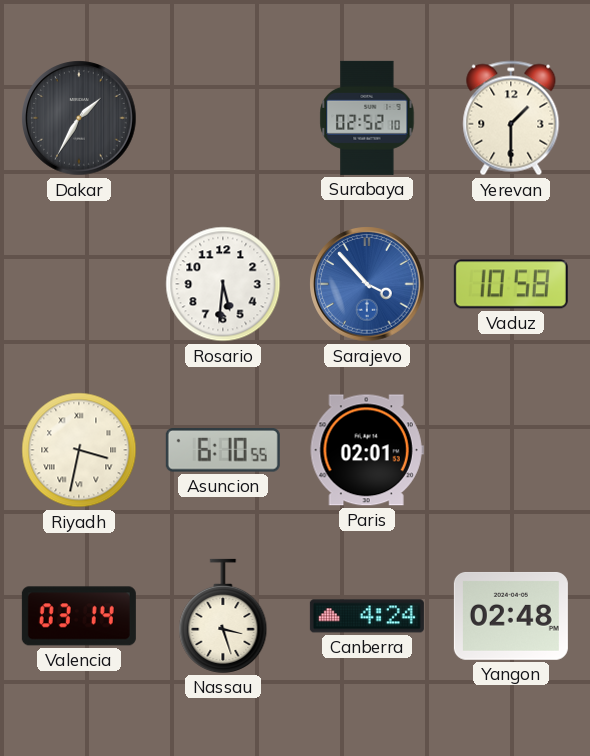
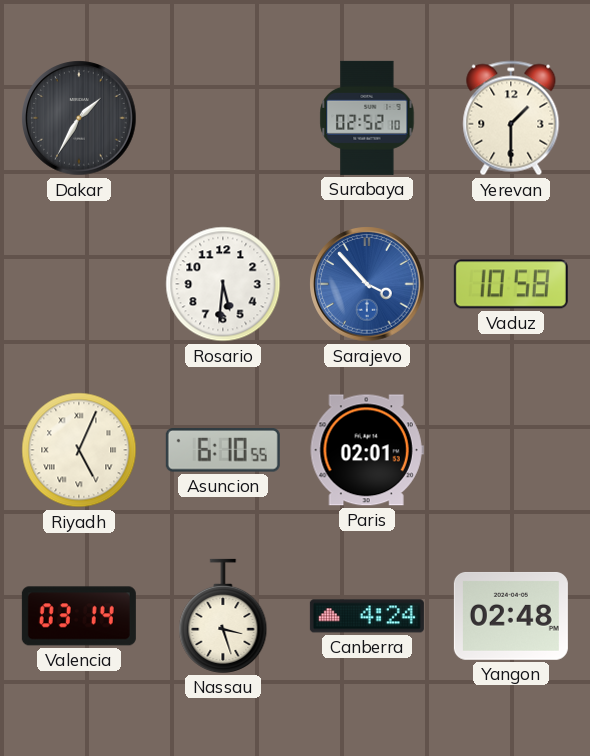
Riyadh: 3:32 -> 5:04
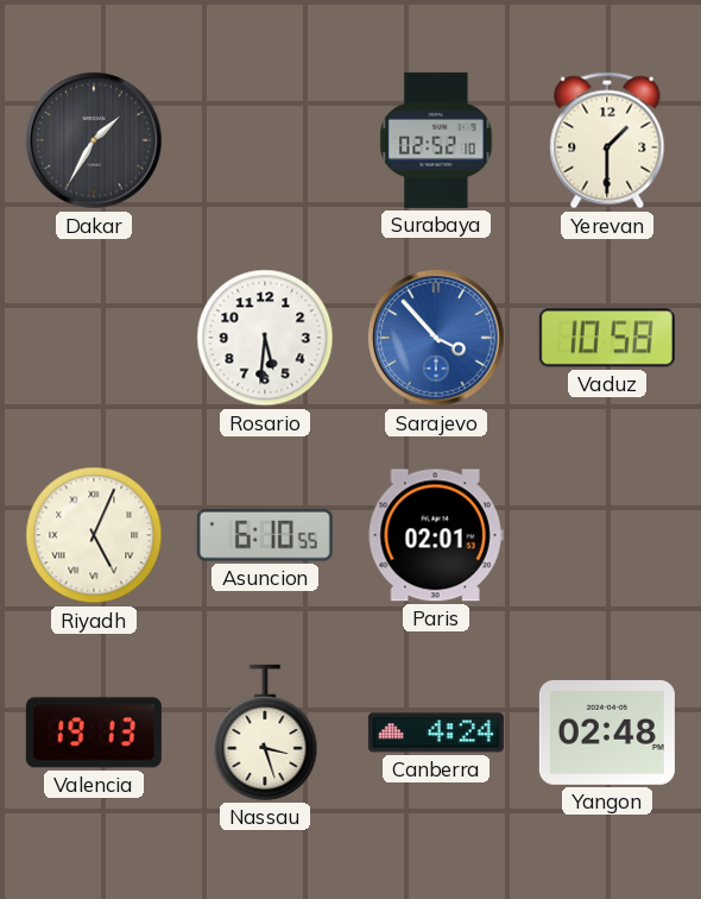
Valencia: 03:14 -> 19:13
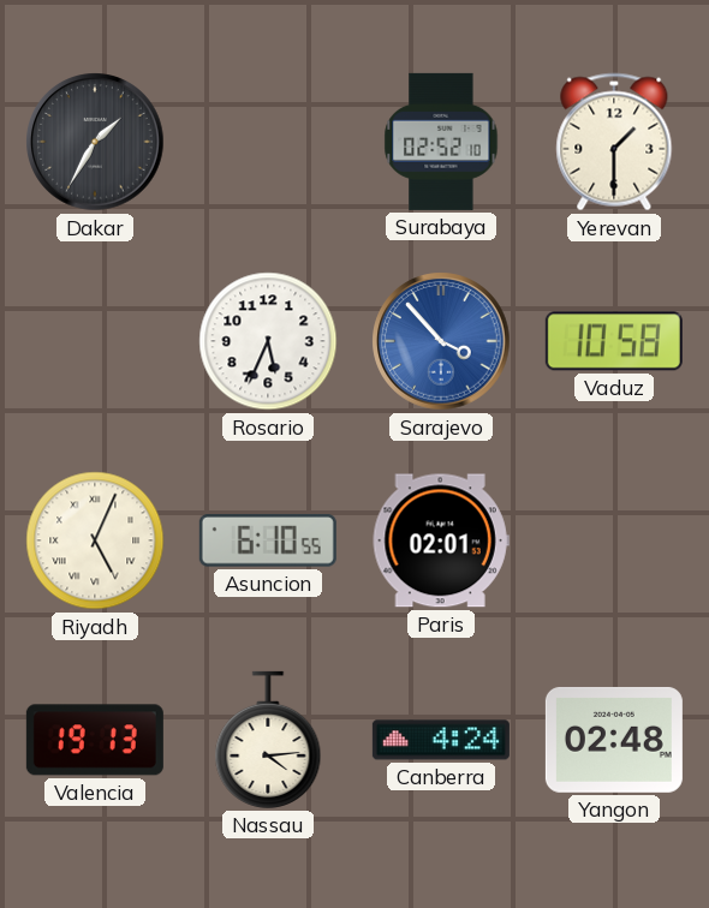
Rosario: 5:31 -> 5:34
Nassau: 3:27 -> 4:14
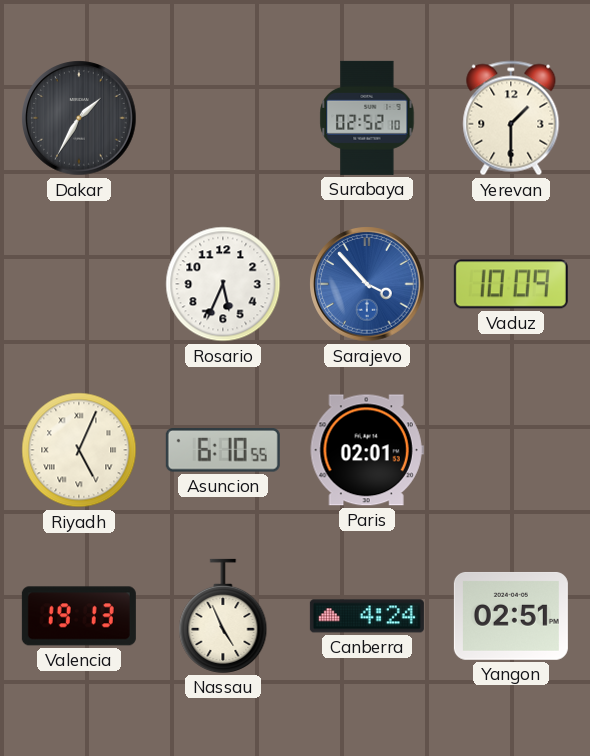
Vaduz: 10:58 -> 10:09
Nassau: 4:14 -> 4:56
Yangon: 02:48 -> 02:51
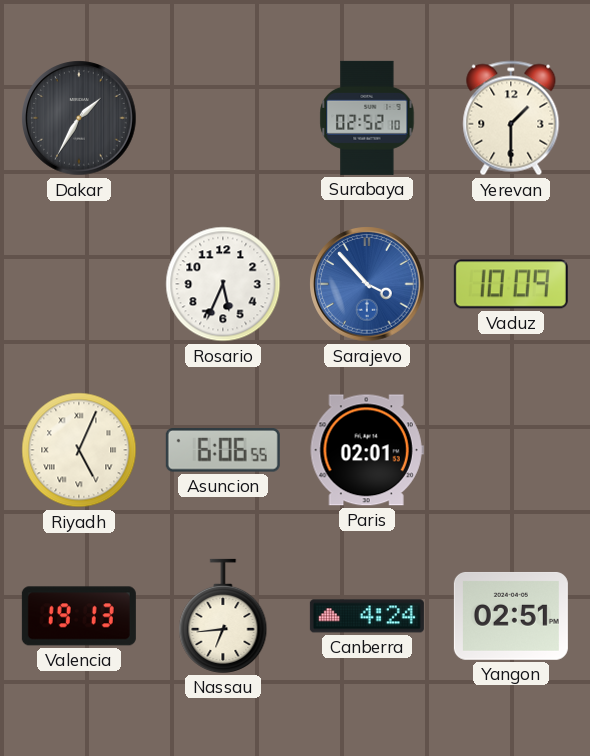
Asuncion: 6:10 -> 6:06
Nassau: 4:56 -> 6:44
